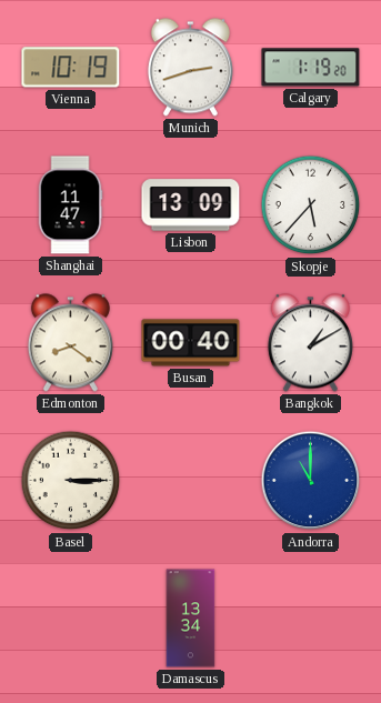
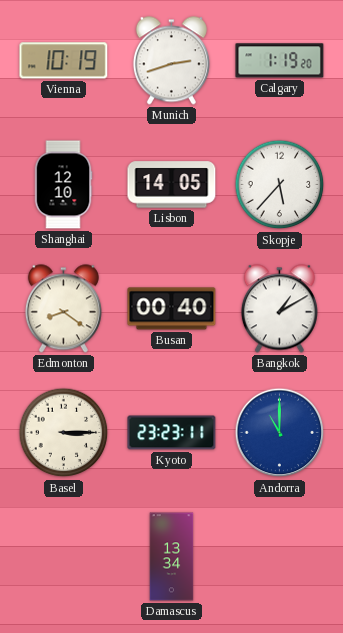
Shanghai: 11:47 -> 12:10
Lisbon: 13:09 -> 14:05
Kyoto: none -> 23:23
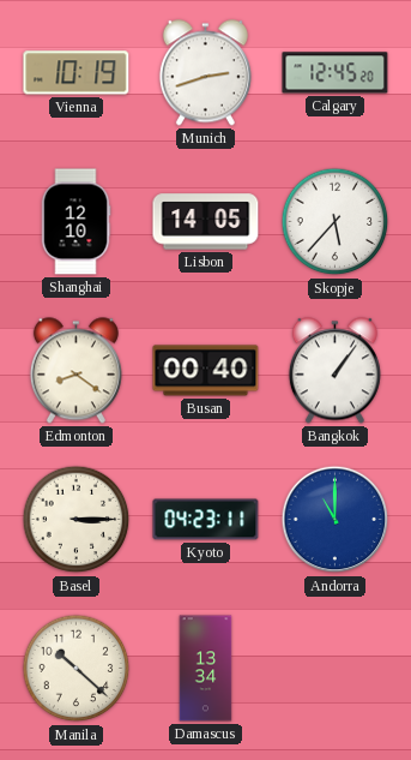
Calgary: 1:19 -> 12:45
Bangkok: 1:10 -> 1:06
Kyoto: 23:23 -> 04:23
Manila: none -> 10:22
